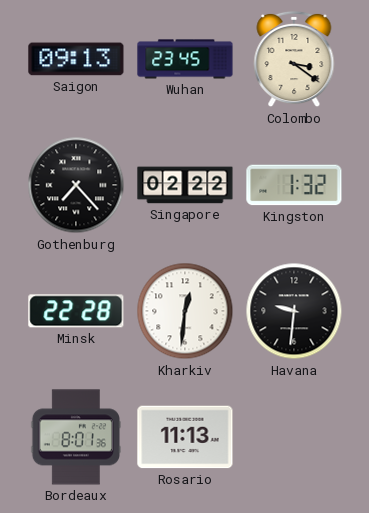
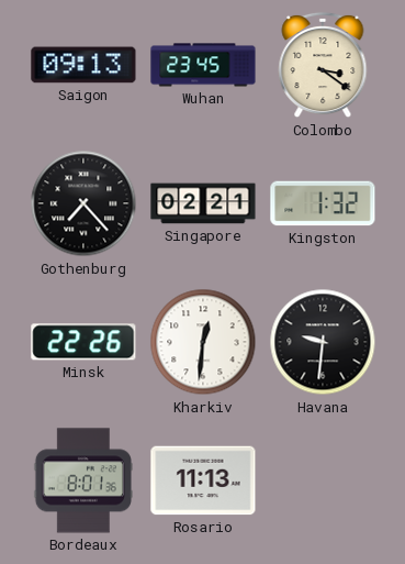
Singapore: 02:22 -> 02:21
Minsk: 22:28 -> 22:26
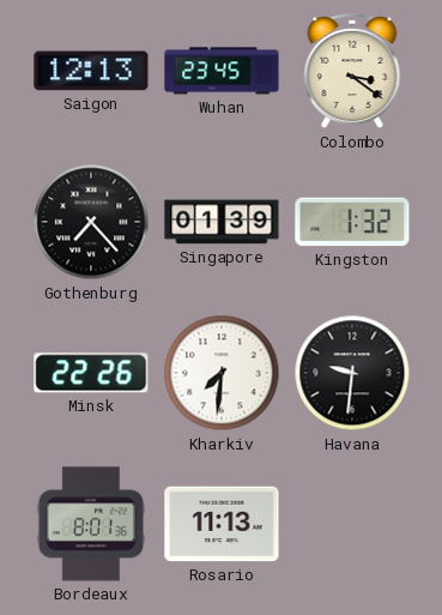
Saigon: 09:13 -> 12:13
Singapore: 02:21 -> 01:39
Kharkiv: 12:31 -> 7:31
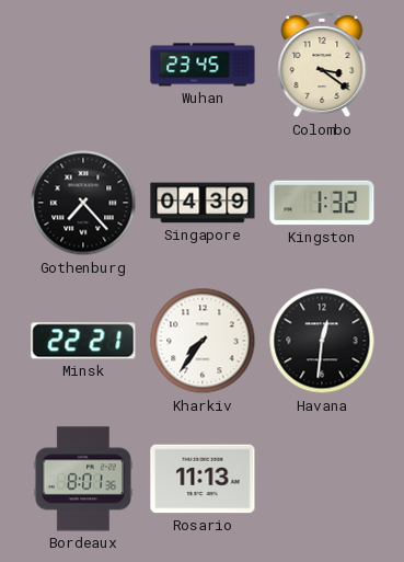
Saigon: 12:13 -> none
Singapore: 01:39 -> 04:39
Minsk: 22:26 -> 22:21
Kharkiv: 7:31 -> 7:36
Havana: 9:31 -> 12:31
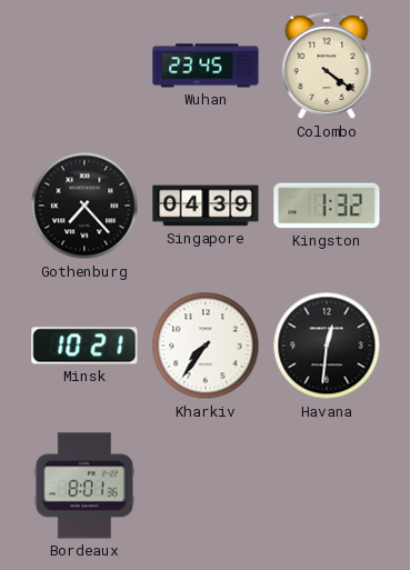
Colombo: 3:21 -> 4:21
Minsk: 22:21 -> 10:21
Rosario: 11:13 -> none
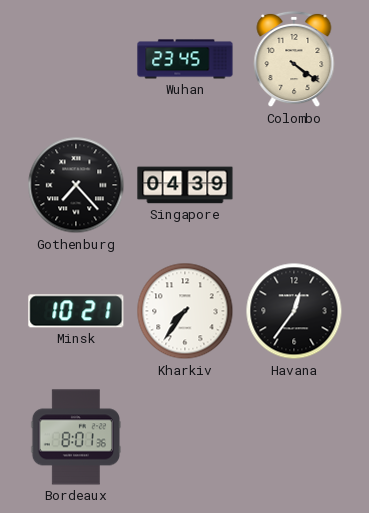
Kingston: 1:32 -> none
Havana: 12:31 -> 12:36
